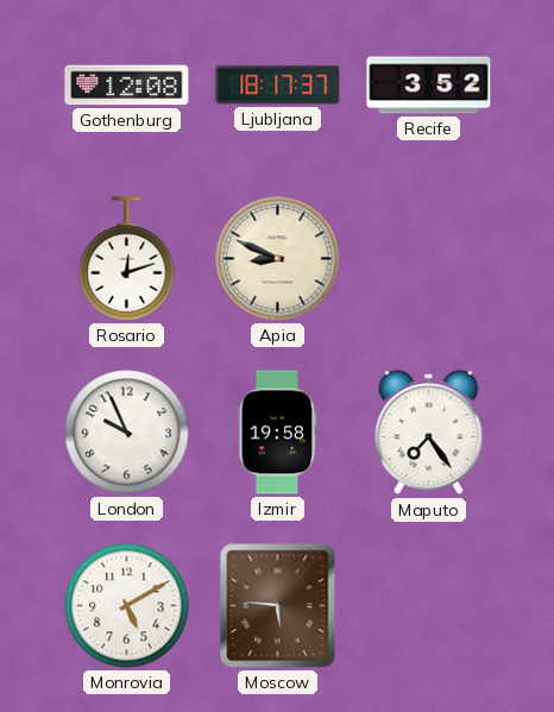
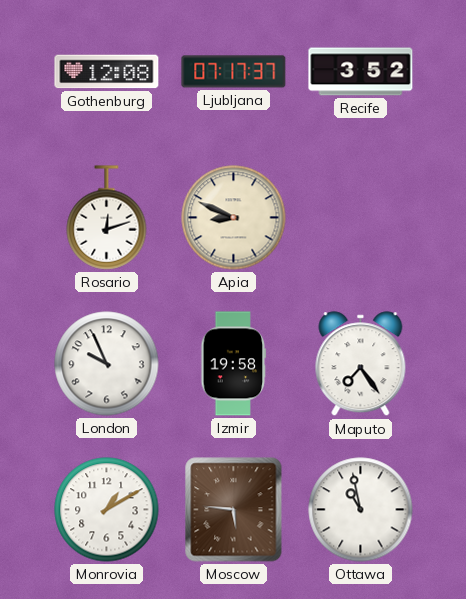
Ljubljana: 18:17 -> 07:17
Monrovia: 5:10 -> 1:10
Ottawa: none -> 10:58
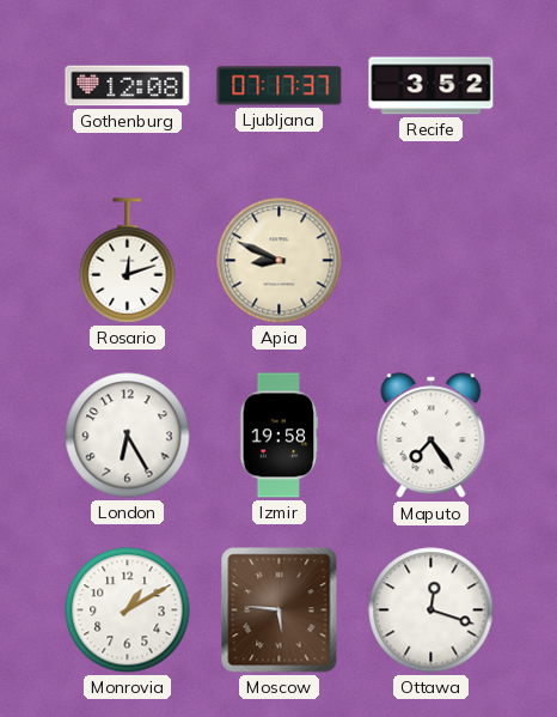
London: 9:56 -> 6:25
Ottawa: 10:58 -> 12:18
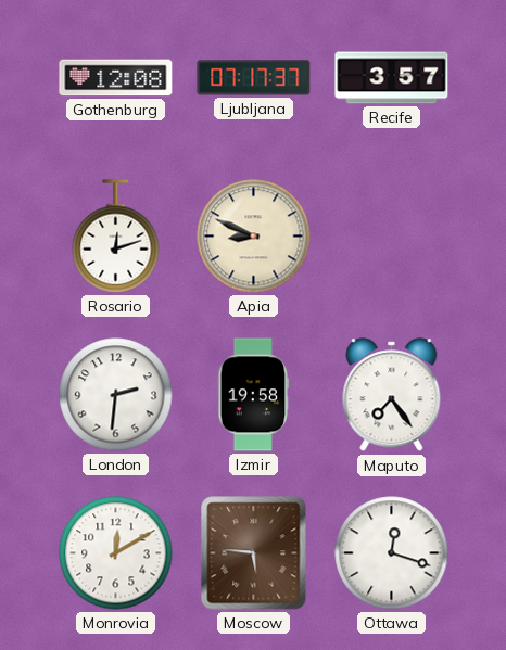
Recife: 3:52 -> 3:57
London: 6:25 -> 2:31
Monrovia: 1:10 -> 12:10
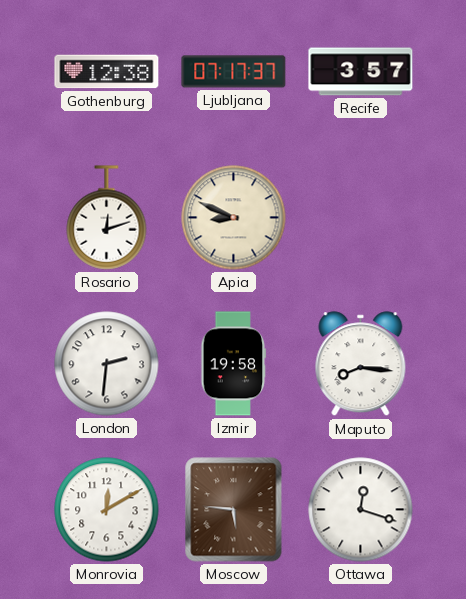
Gothenburg: 12:08 -> 12:38
Maputo: 7:24 -> 8:16
